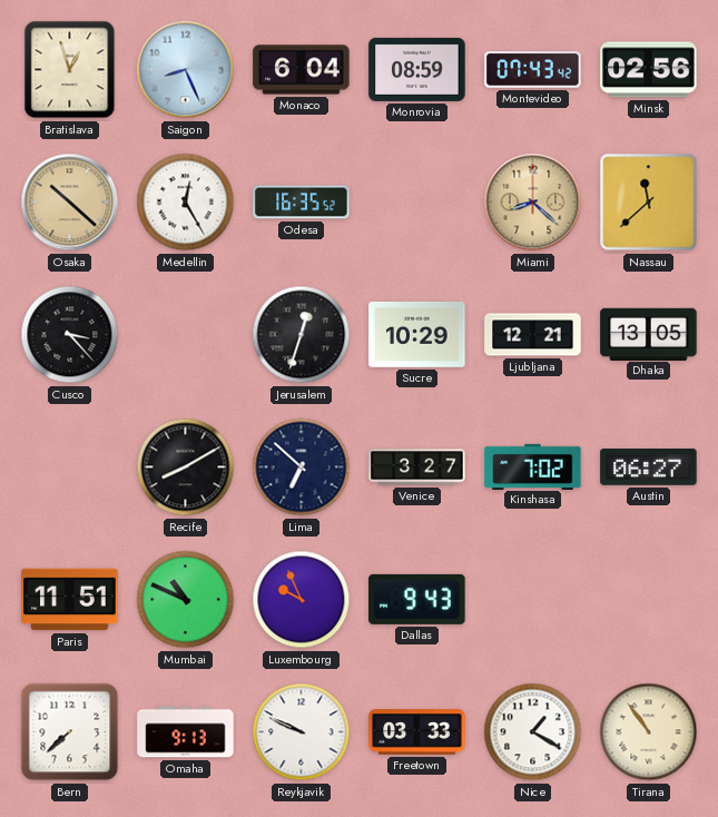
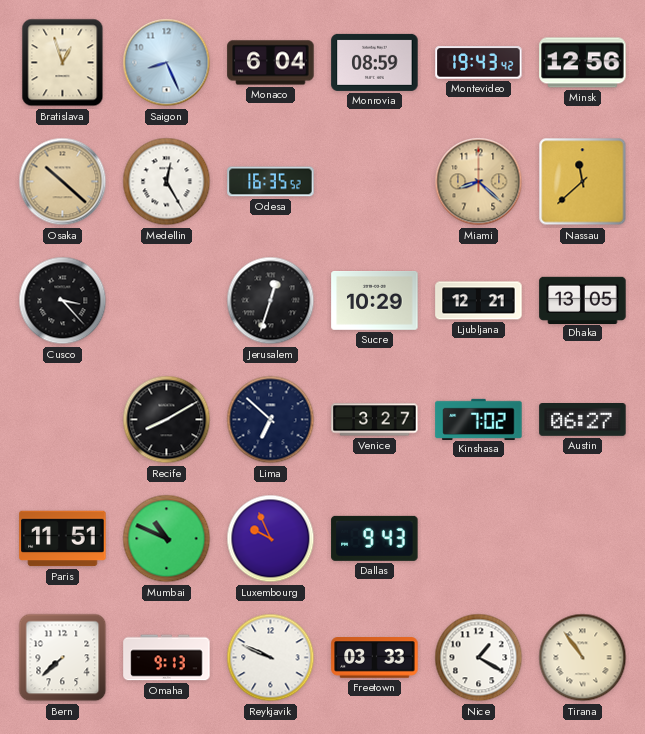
Montevideo: 07:43 -> 19:43
Minsk: 02:56 -> 12:56
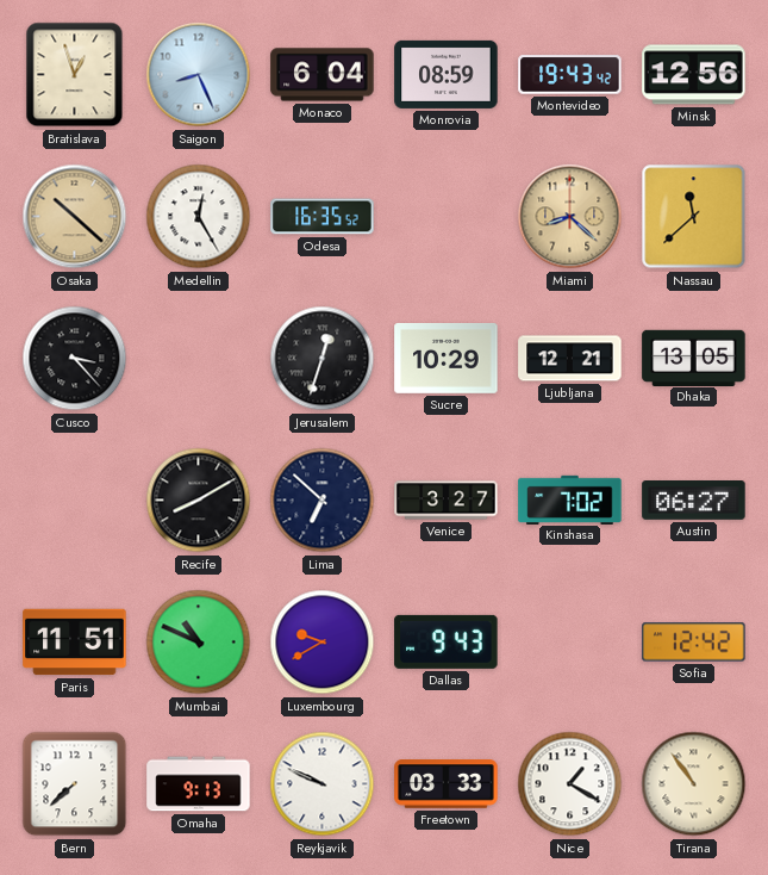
Luxembourg: 9:56 -> 9:40
Sofia: none -> 12:42
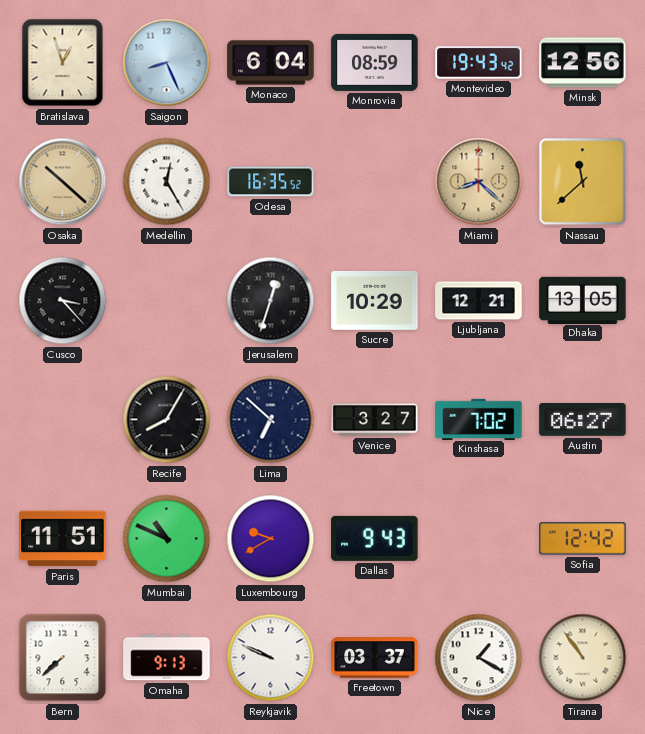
Recife: 8:10 -> 8:05
Freetown: 03:33 -> 03:37
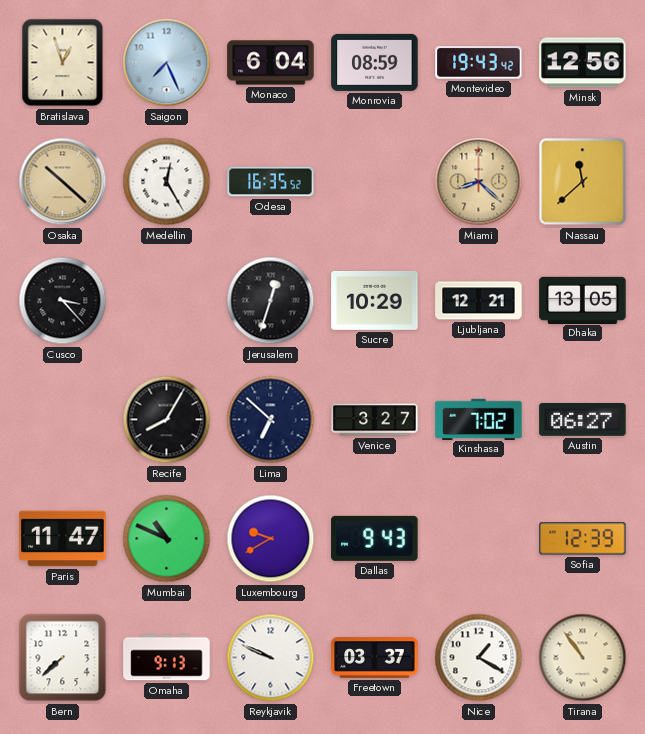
Saigon: 8:26 -> 7:26
Paris: 11:51 -> 11:47
Sofia: 12:42 -> 12:39
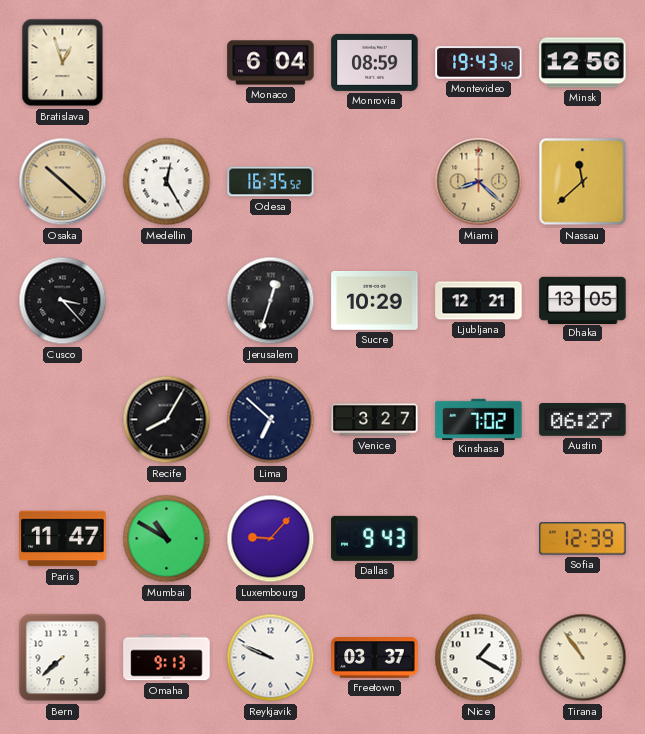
Saigon: 7:26 -> none
Mumbai: 10:49 -> 10:50
Luxembourg: 9:40 -> 9:07
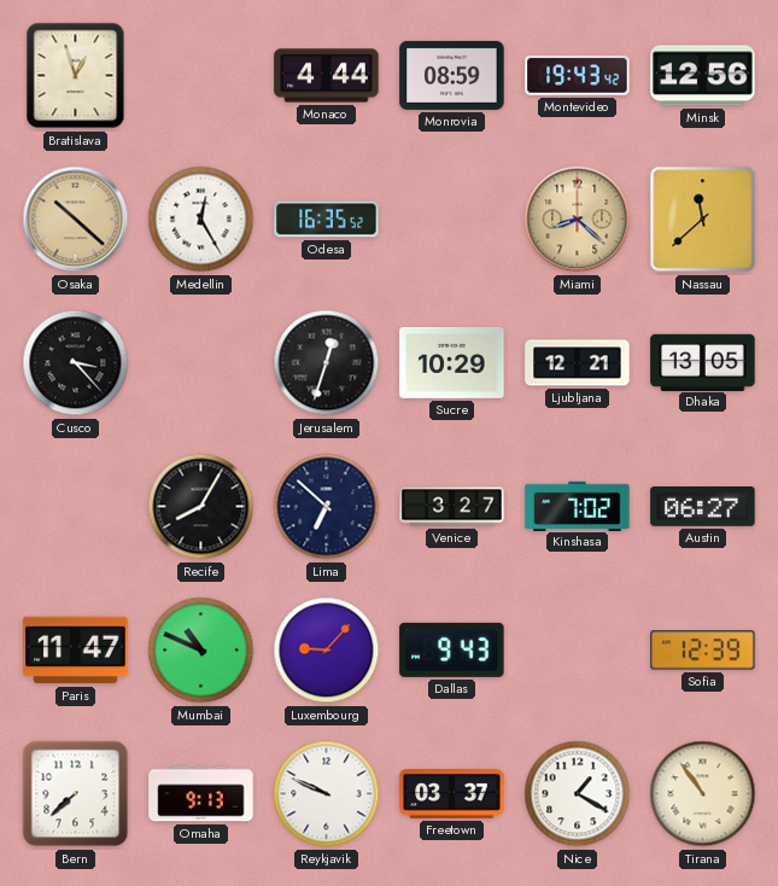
Monaco: 6:04 -> 4:44
Mumbai: 10:50 -> 10:49
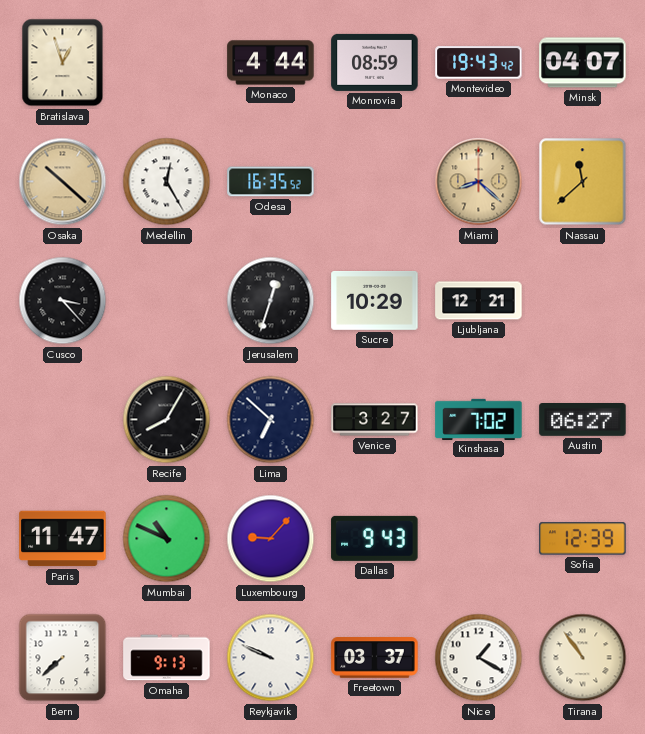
Minsk: 12:56 -> 04:07
Dhaka: 13:05 -> none
